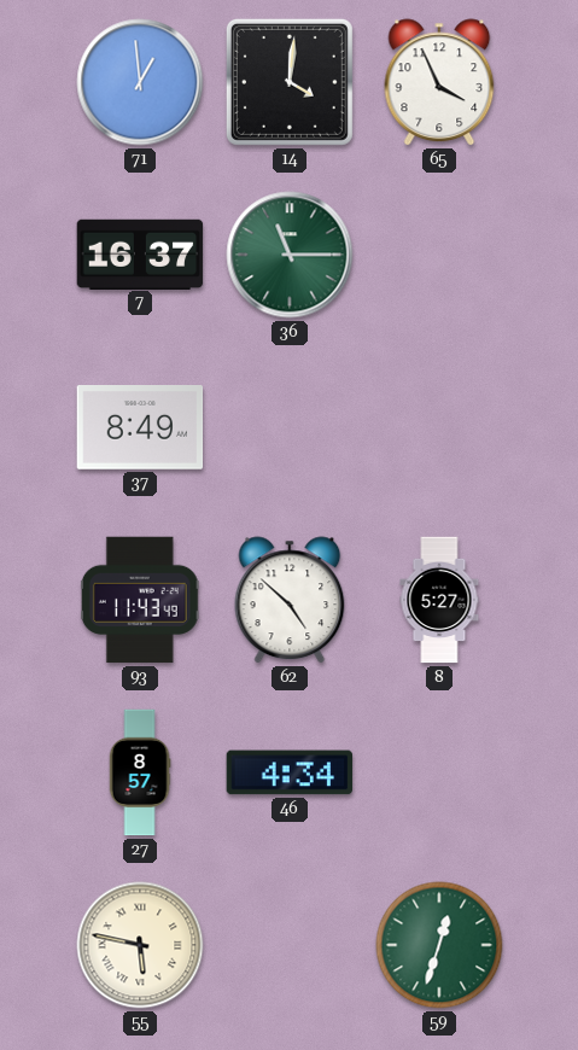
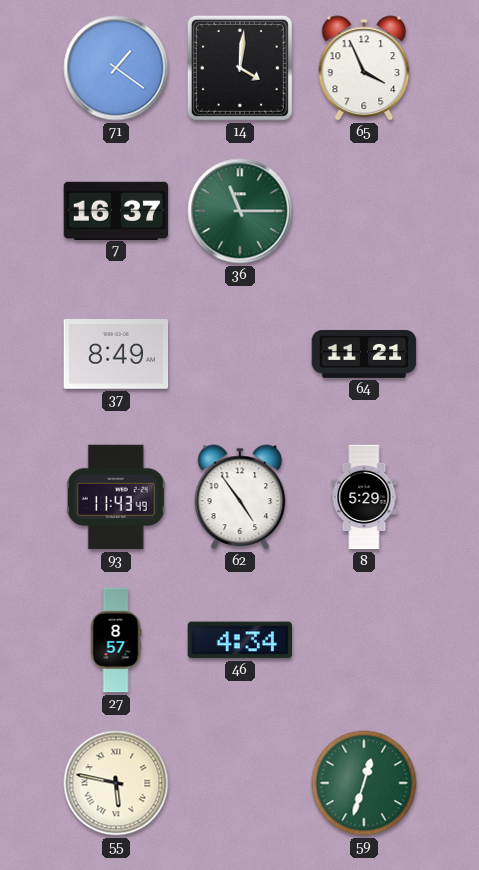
71: 12:59 -> 1:21
64: none -> 11:21
62: 4:52 -> 4:54
8: 5:27 -> 5:29
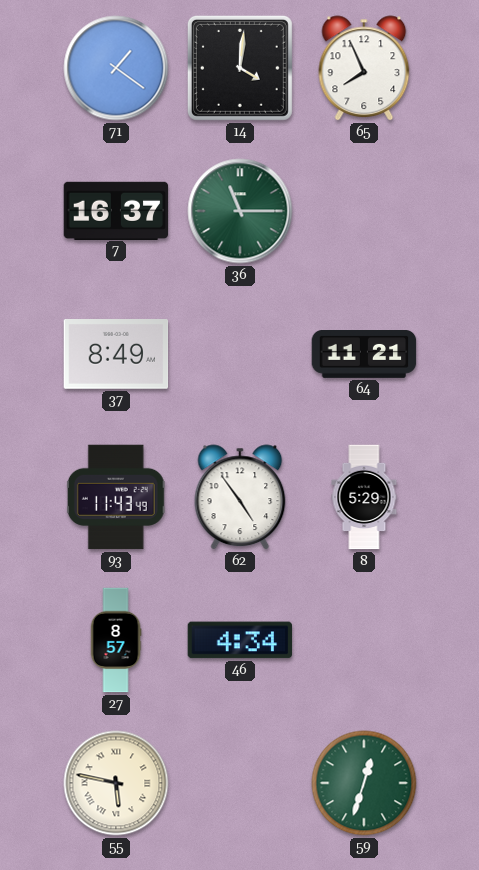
65: 3:56 -> 7:56
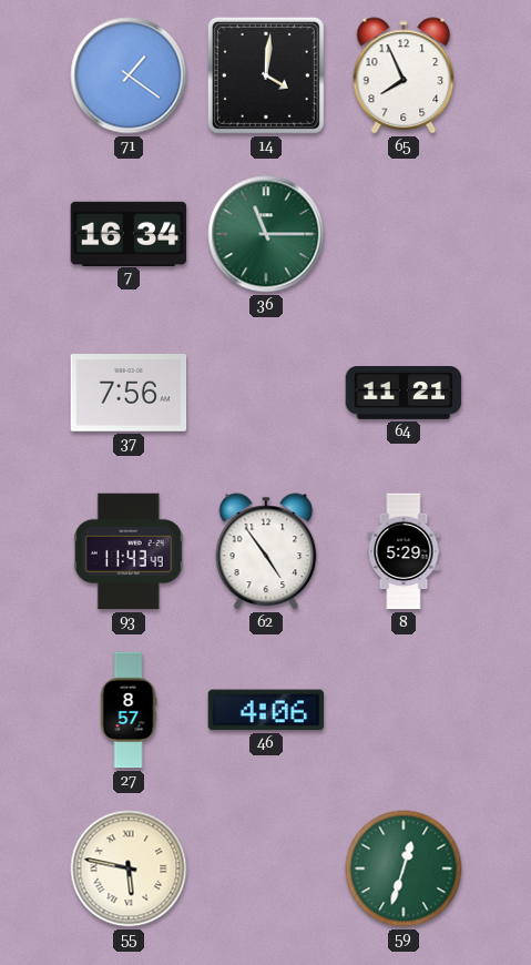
7: 16:37 -> 16:34
37: 8:49 -> 7:56
46: 4:34 -> 4:06
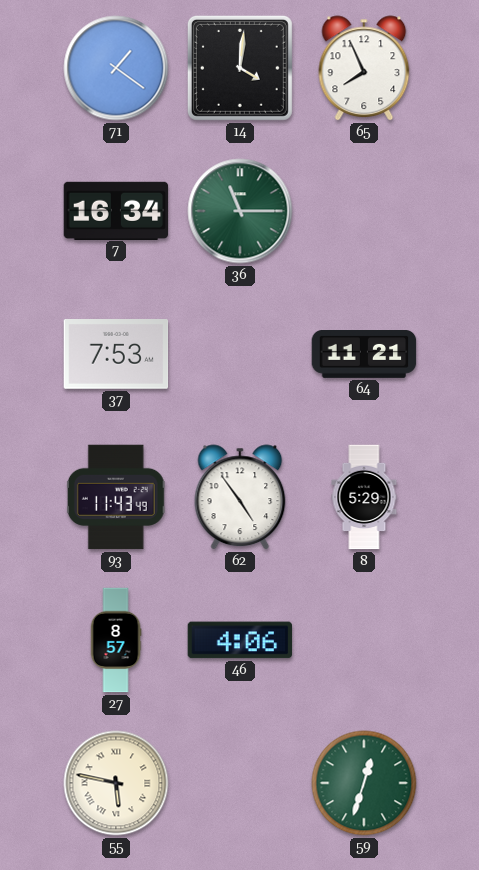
37: 7:56 -> 7:53
